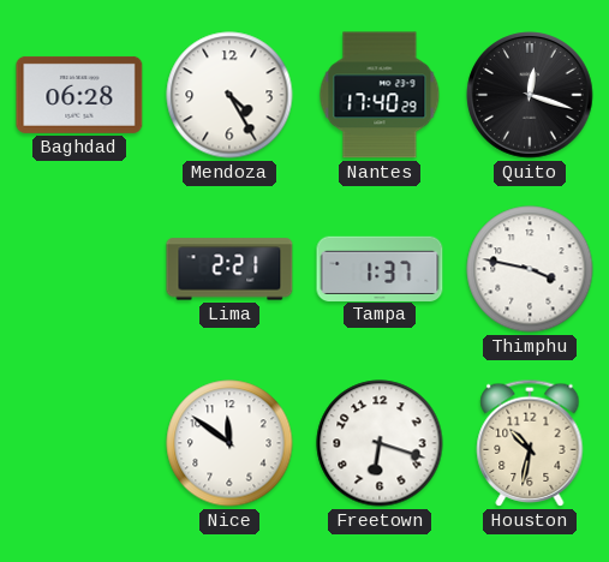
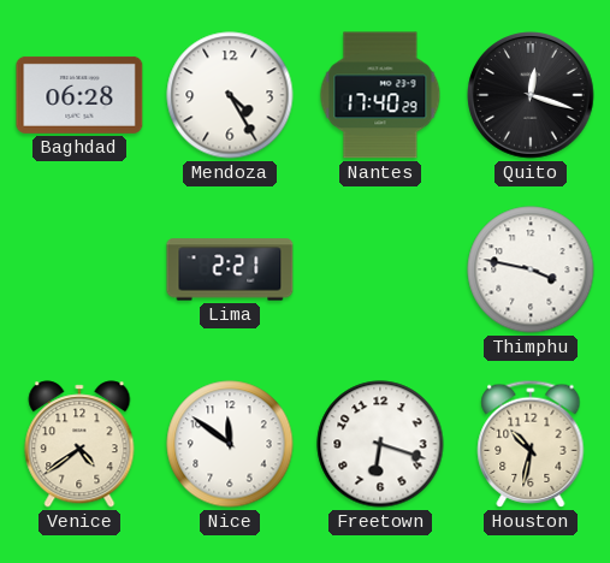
Tampa: 1:37 -> none
Venice: none -> 4:39
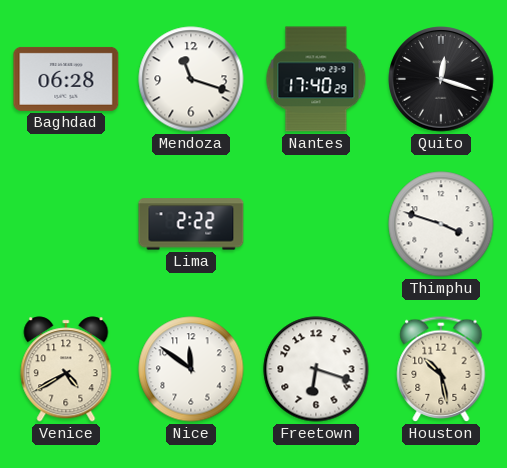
Mendoza: 4:25 -> 11:18
Lima: 2:21 -> 2:22
Thimphu: 3:47 -> 3:48
Venice: 4:39 -> 4:40
Houston: 10:32 -> 10:28
